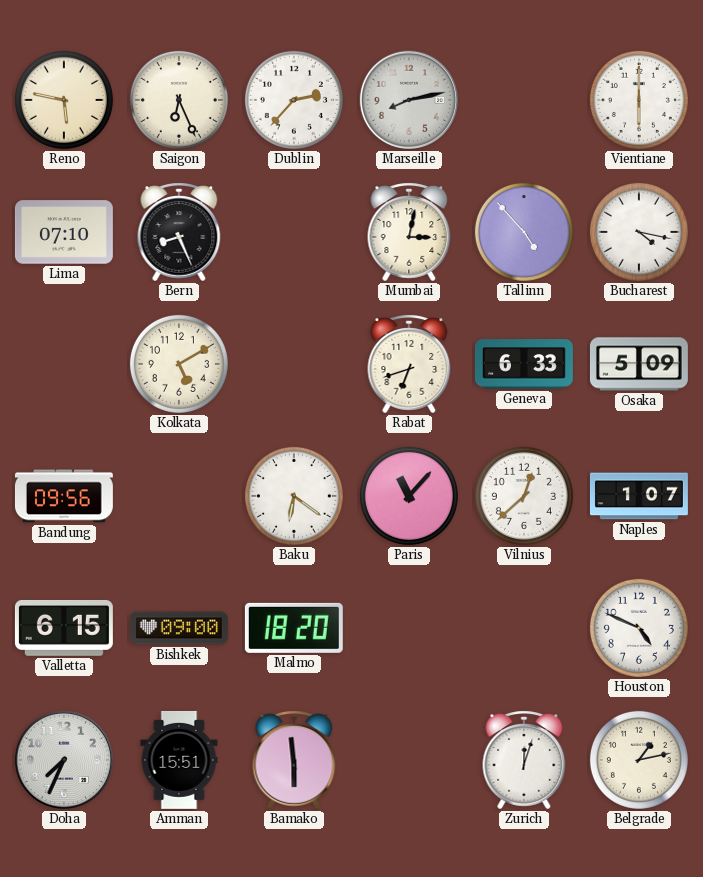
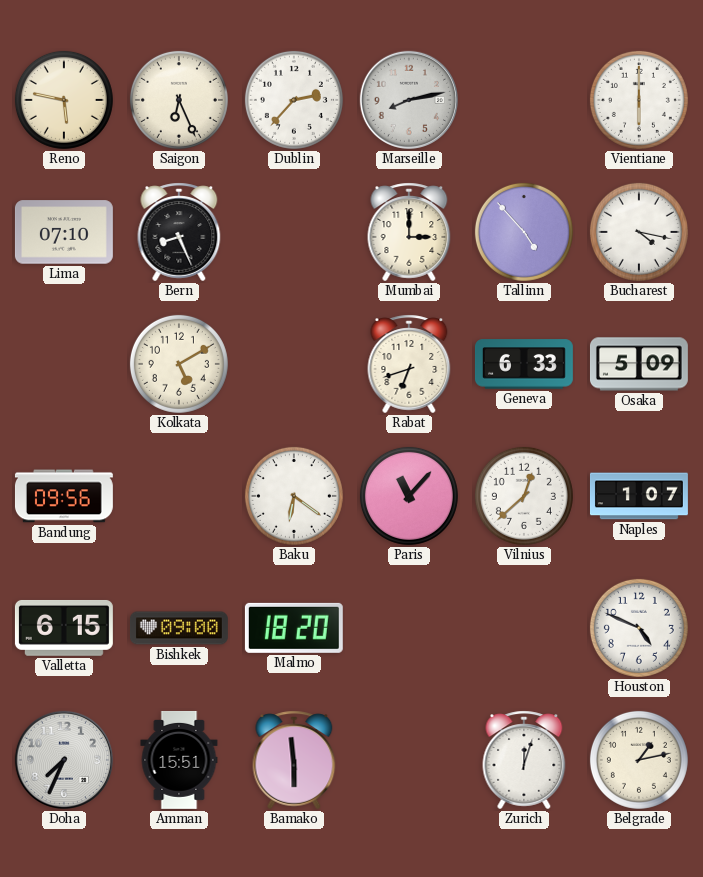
Mumbai: 3:02 -> 3:00
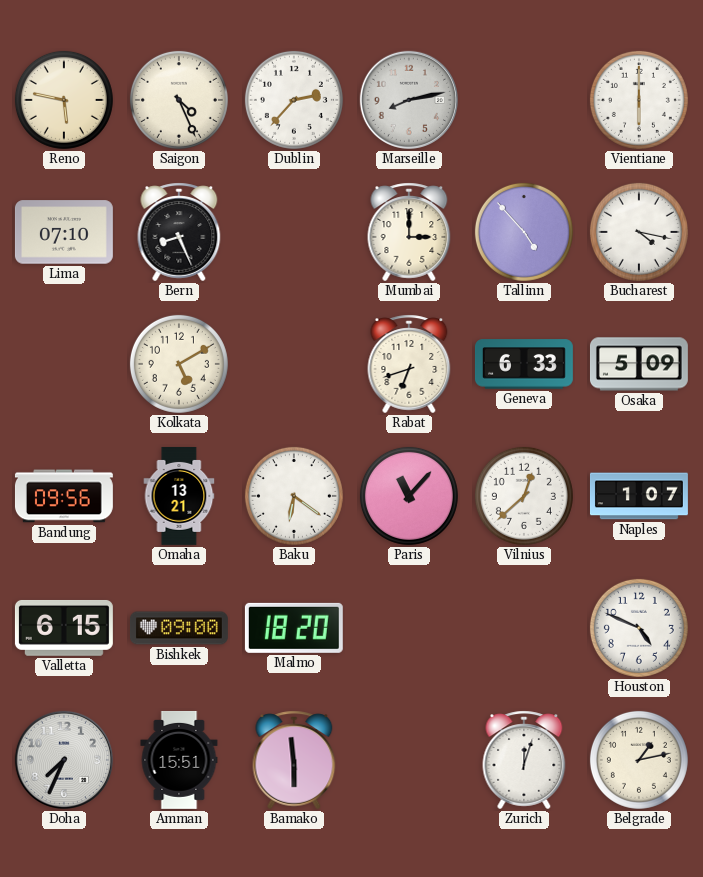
Saigon: 6:26 -> 4:26
Omaha: none -> 13:21
